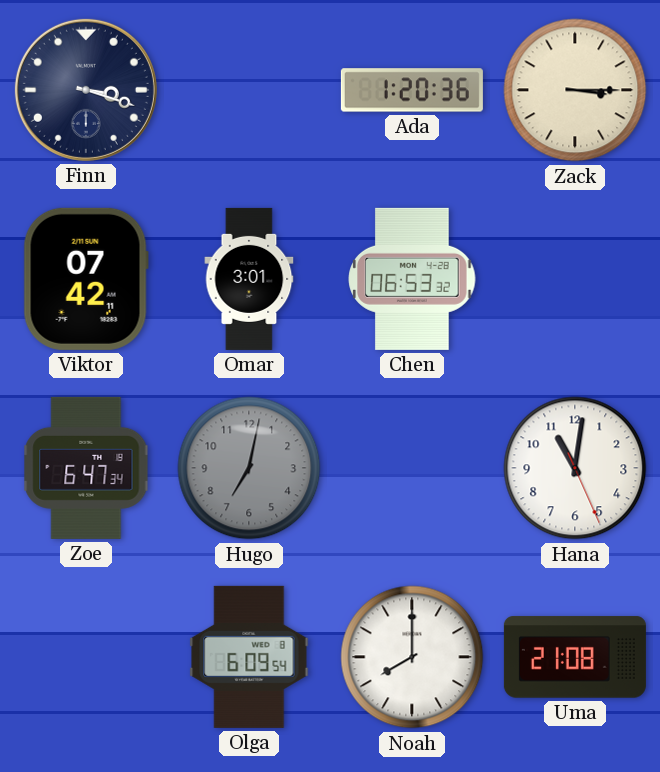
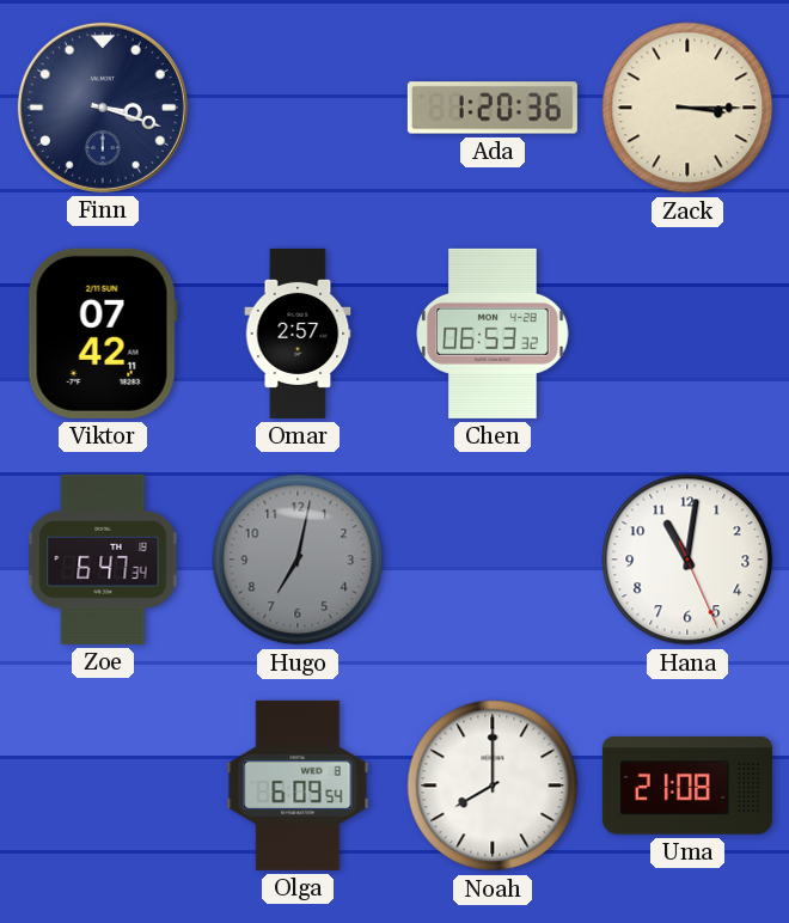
Omar: 3:01 -> 2:57
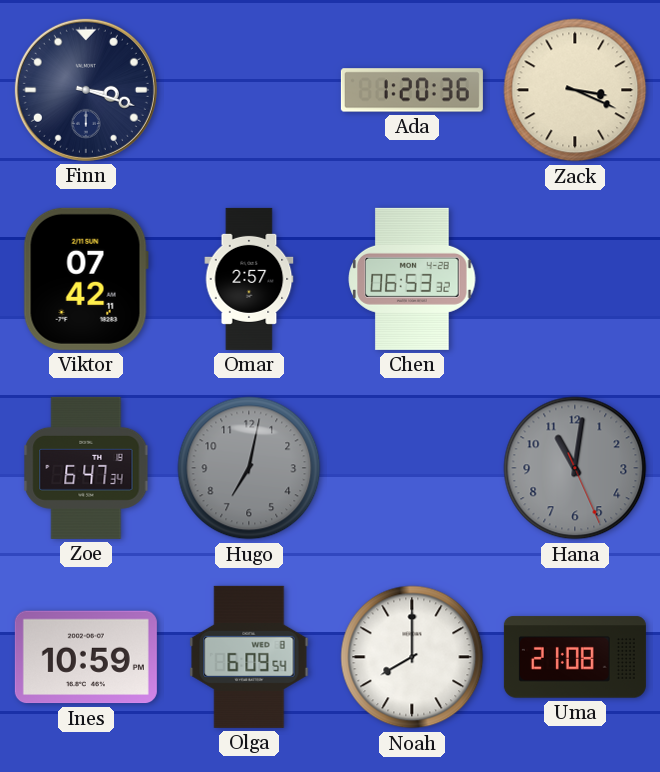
Zack: 3:15 -> 3:19
Hana dial: white -> grey
Ines: none -> 10:59
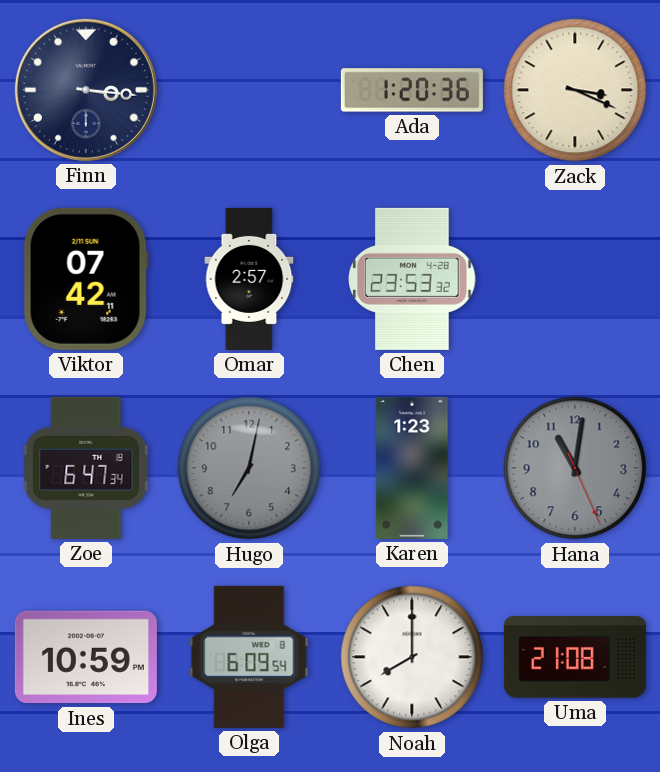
Finn: 3:18 -> 3:16
Chen: 06:53 -> 23:53
Karen: none -> 1:23
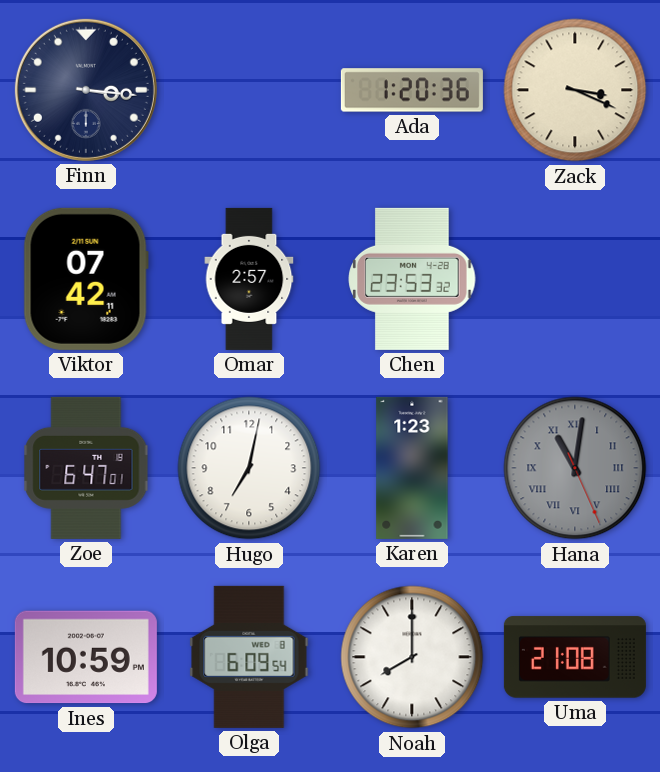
Zoe: 6:47:34 -> 6:47:01
Hugo dial: grey -> white
Hana numerals: Arabic -> Roman
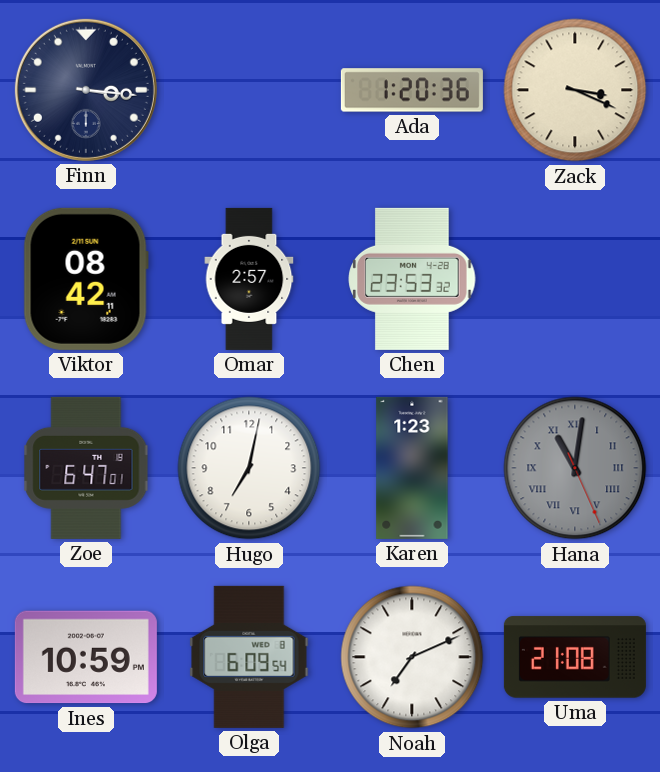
Viktor: 07:42 -> 08:42
Noah: 8:00 -> 7:11
